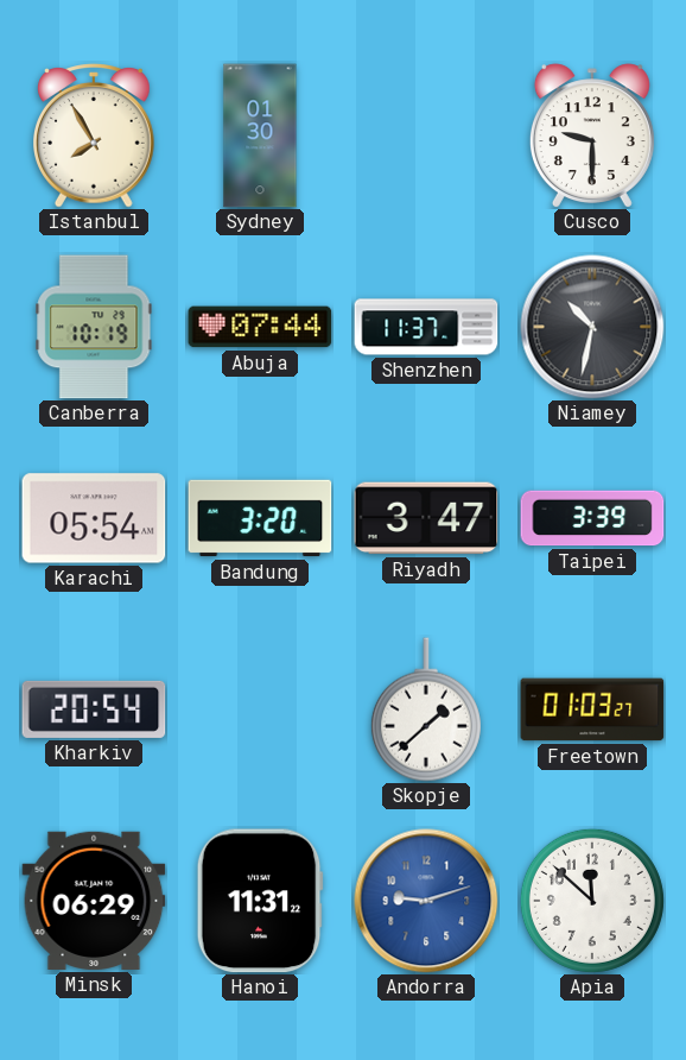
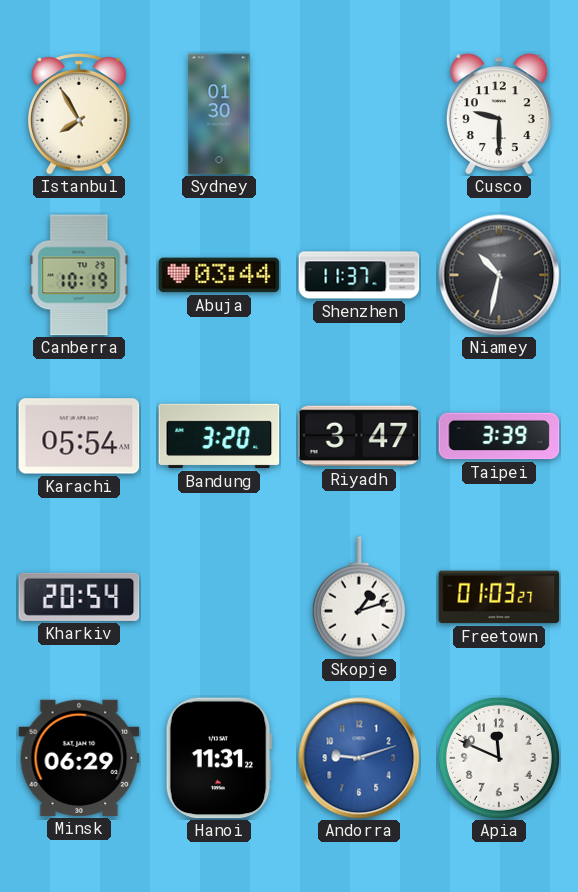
Abuja: 07:44 -> 03:44
Skopje: 1:38 -> 1:12
Apia: 11:52 -> 11:49
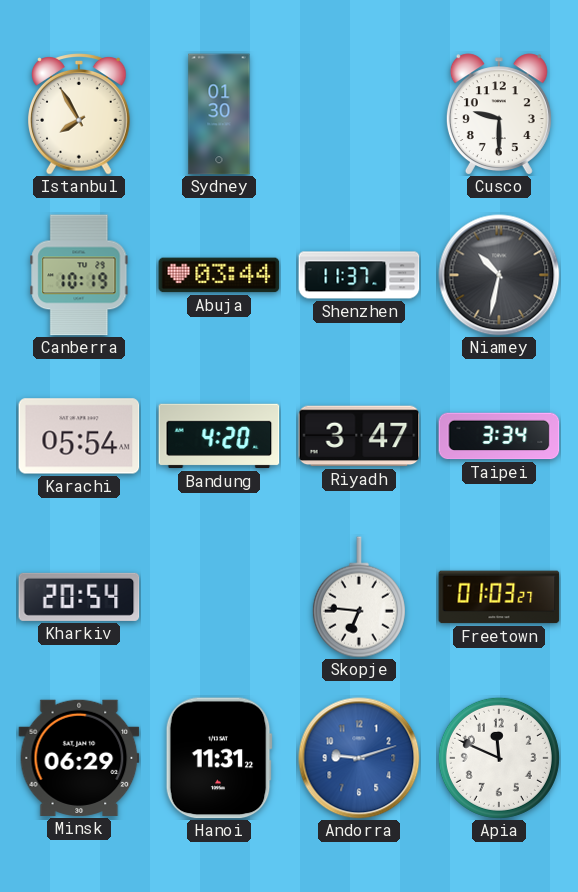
Bandung: 3:20 -> 4:20
Taipei: 3:39 -> 3:34
Skopje: 1:12 -> 6:46
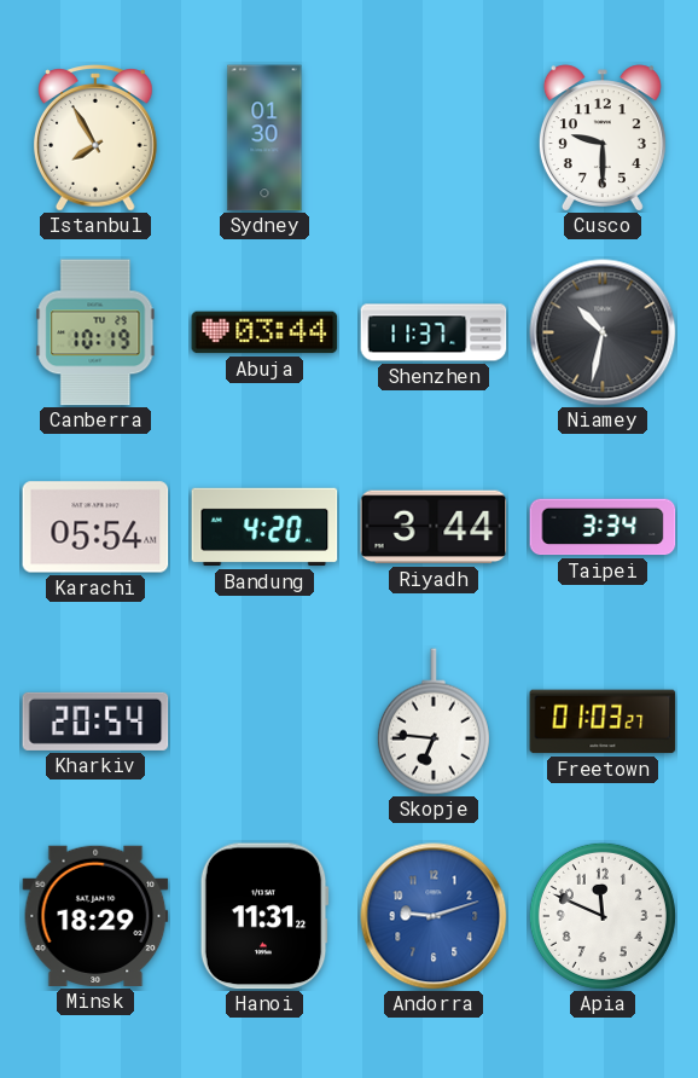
Riyadh: 3:47 -> 3:44
Minsk: 06:29 -> 18:29
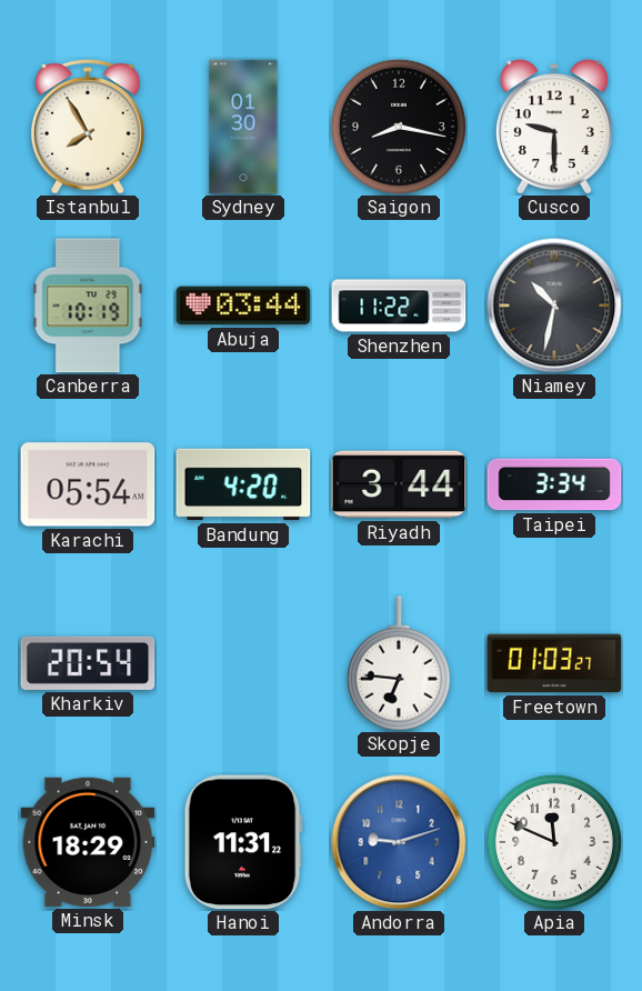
Saigon: none -> 8:17
Shenzhen: 11:37 -> 11:22
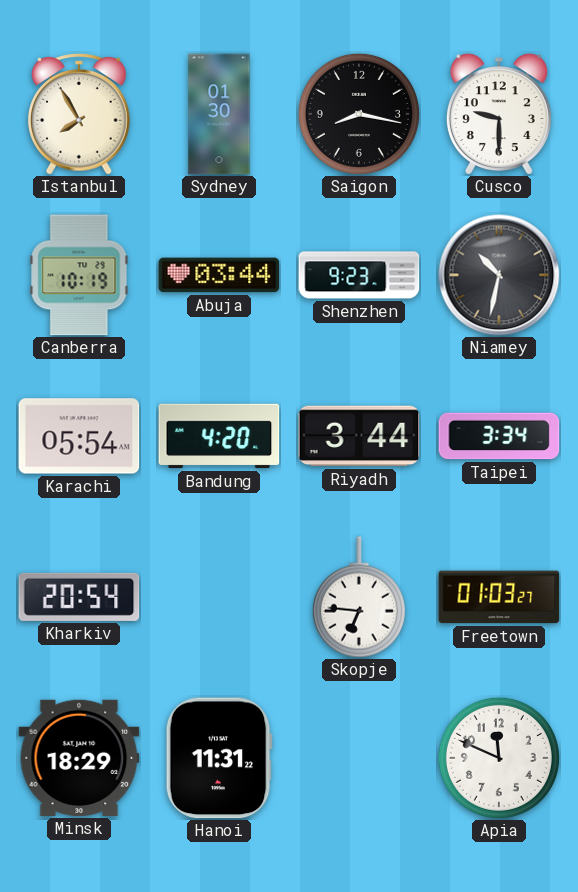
Shenzhen: 11:22 -> 9:23
Andorra: 9:12 -> none
